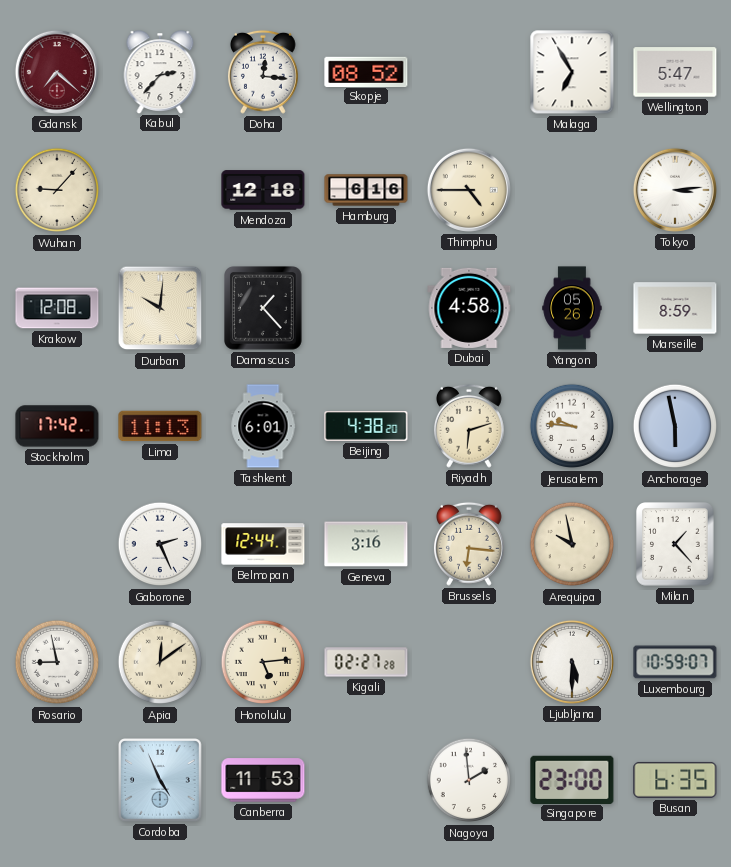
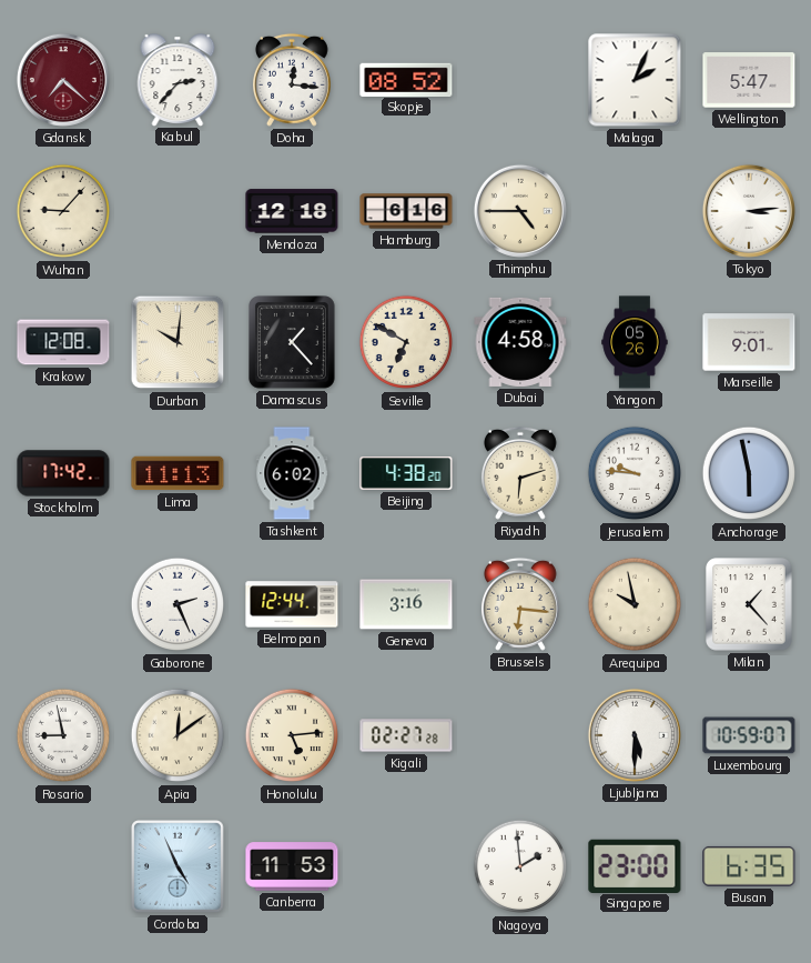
Malaga: 6:55 -> 2:04
Seville: none -> 6:50
Marseille: 8:59 -> 9:01
Tashkent: 6:01 -> 6:02
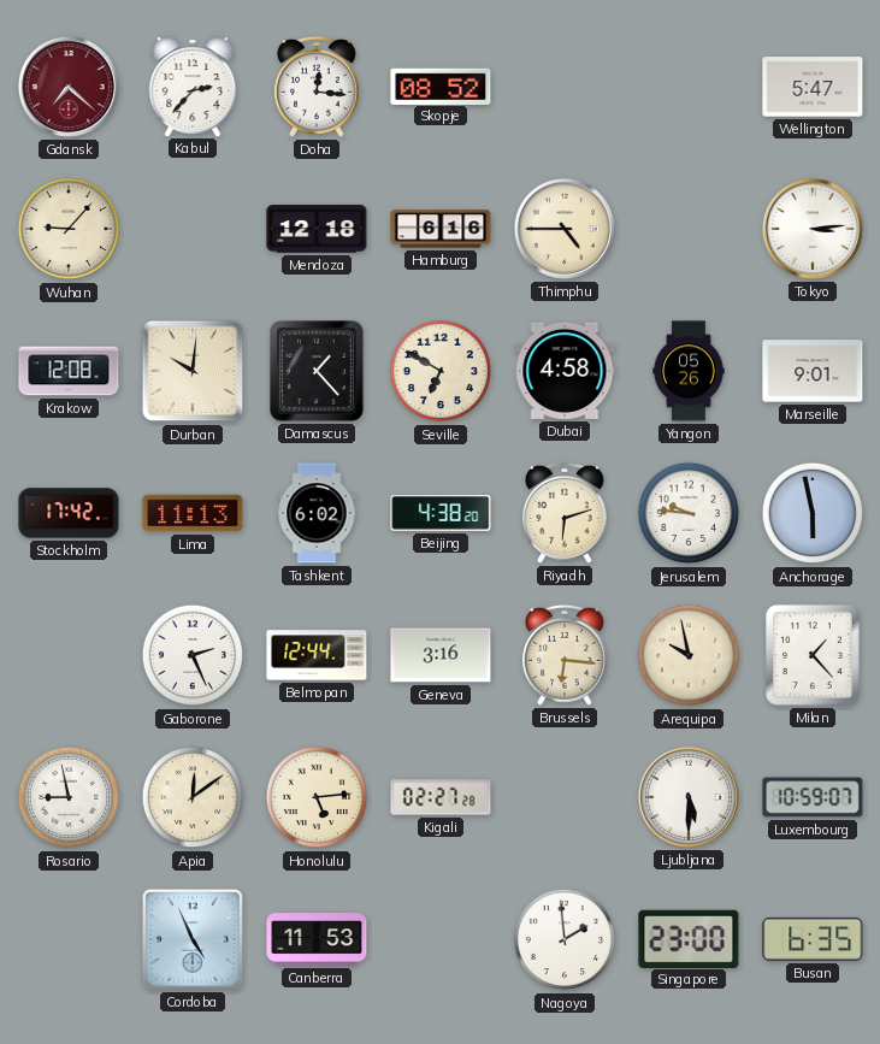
Malaga: 2:04 -> none
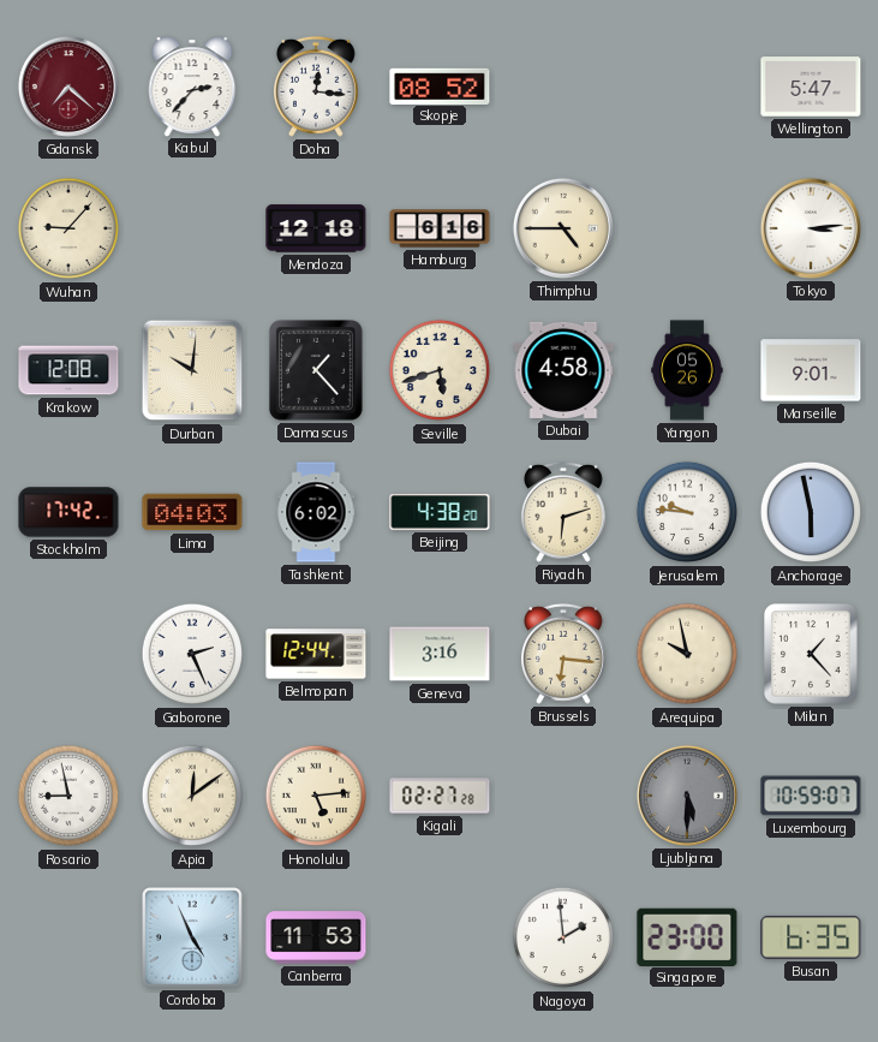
Seville: 6:50 -> 5:42
Lima: 11:13 -> 04:03
Ljubljana dial: white -> grey
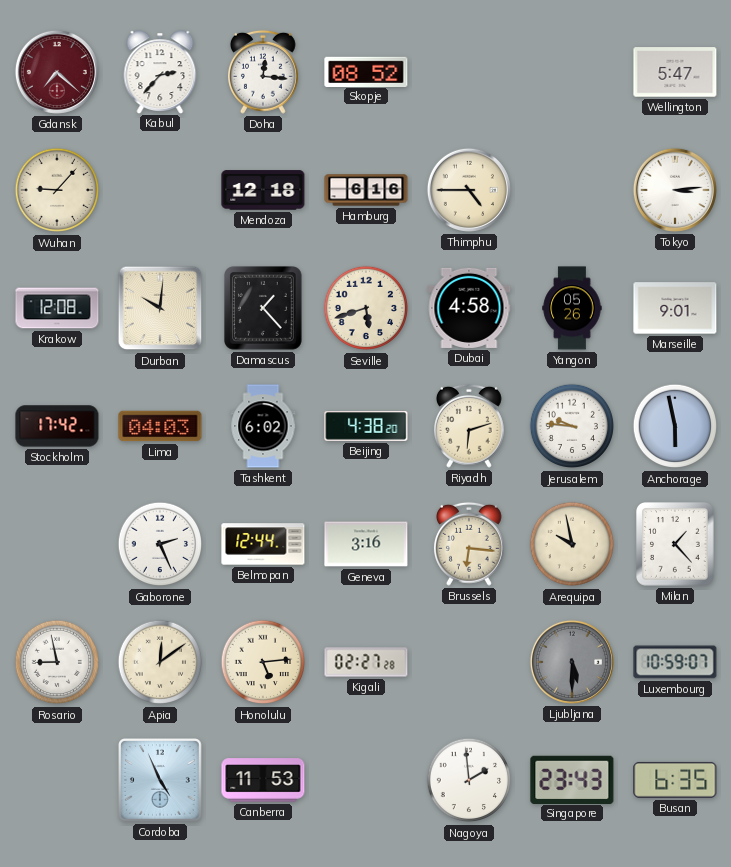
Singapore: 23:00 -> 23:43
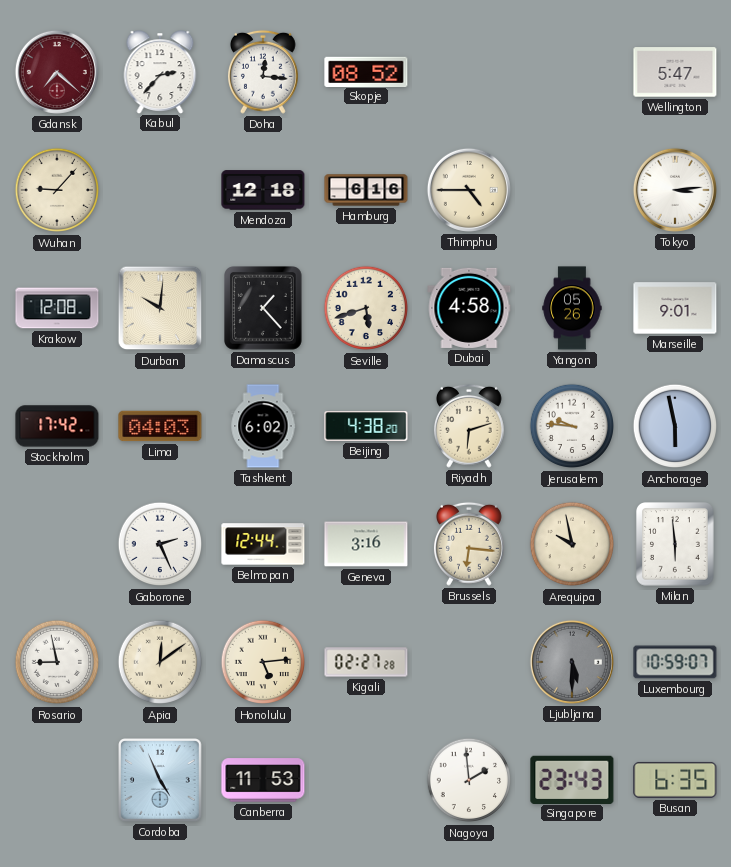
Milan: 1:23 -> 5:59
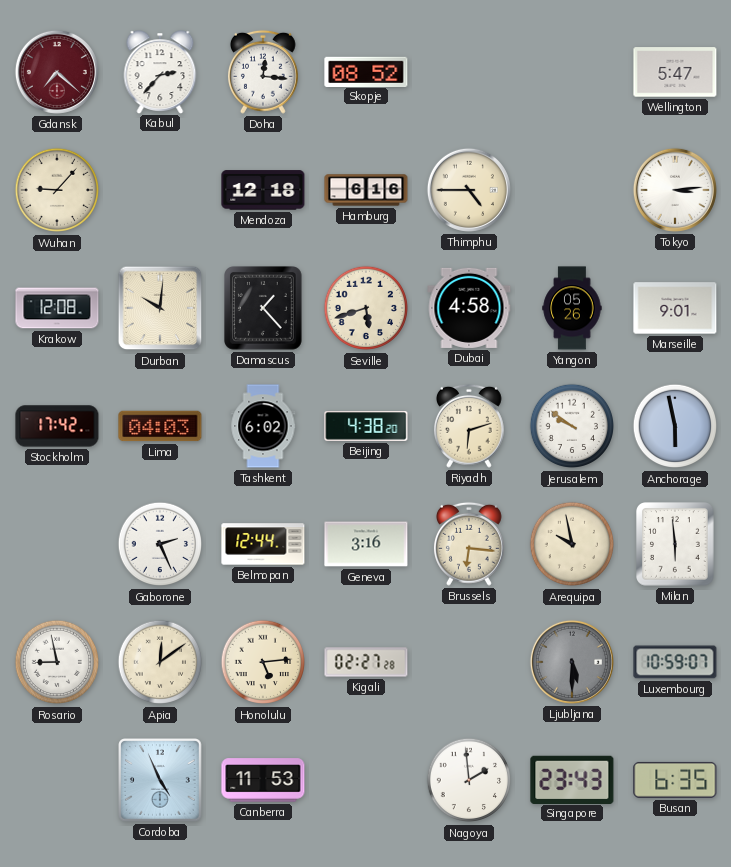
Jerusalem: 9:46 -> 9:51
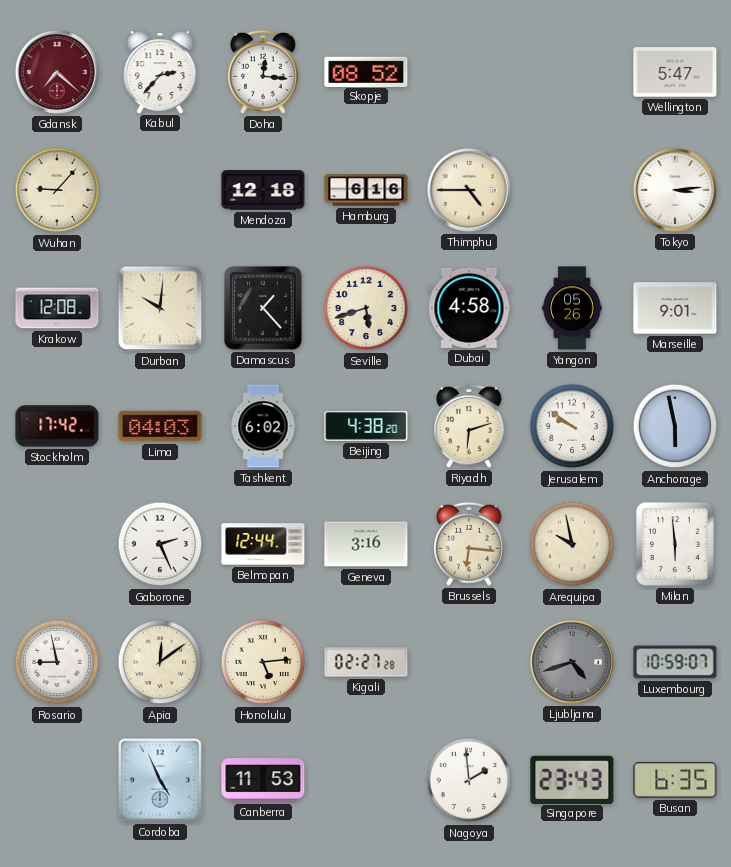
Ljubljana: 5:30 -> 4:42
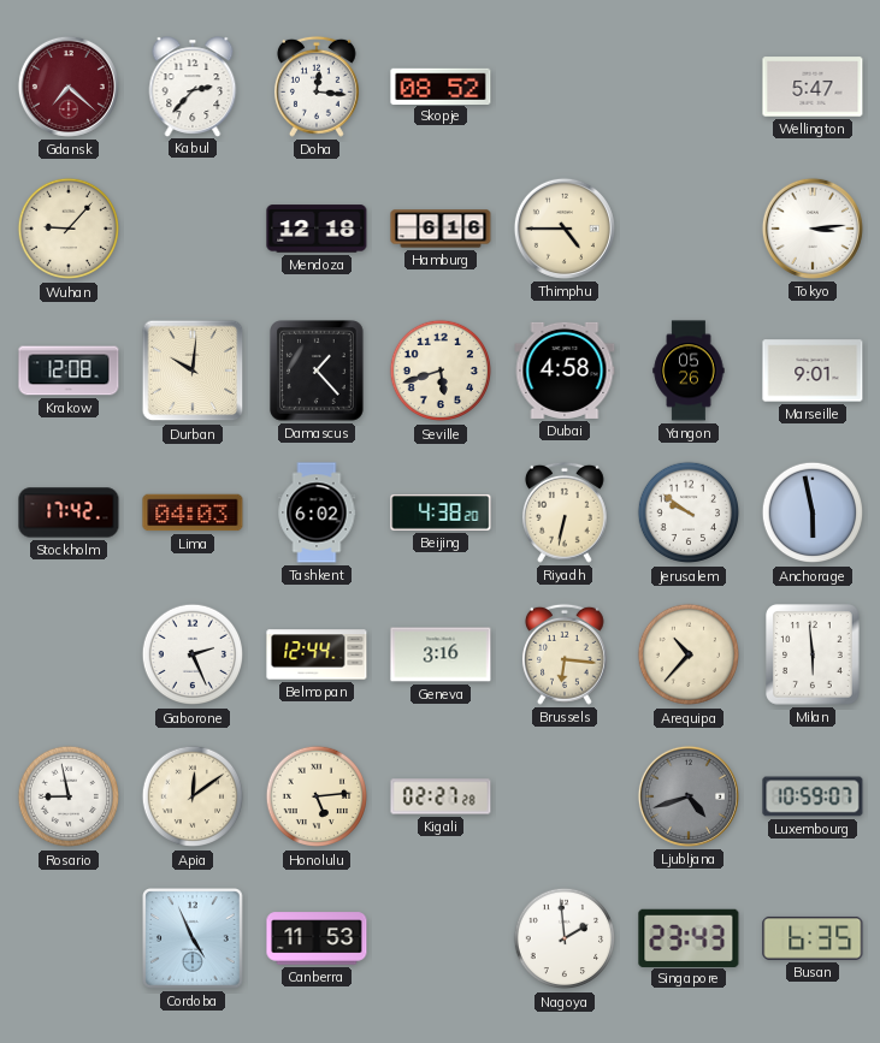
Riyadh: 6:12 -> 6:32
Arequipa: 9:58 -> 10:37
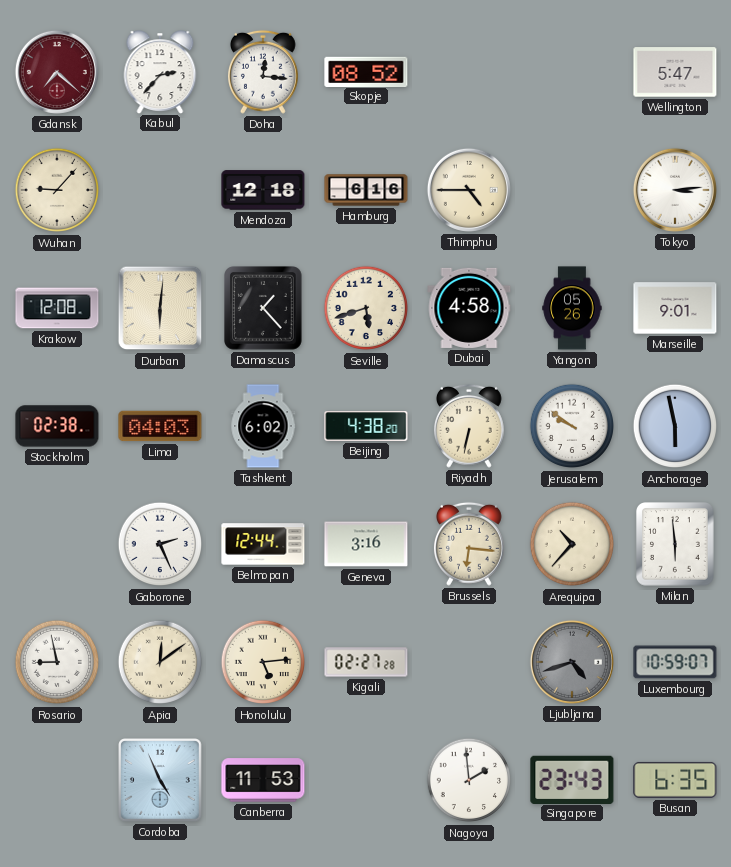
Durban: 10:01 -> 6:01
Stockholm: 17:42 -> 02:38
